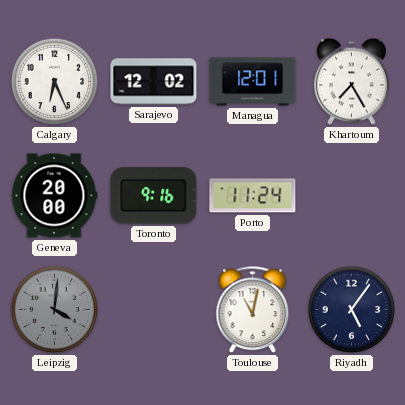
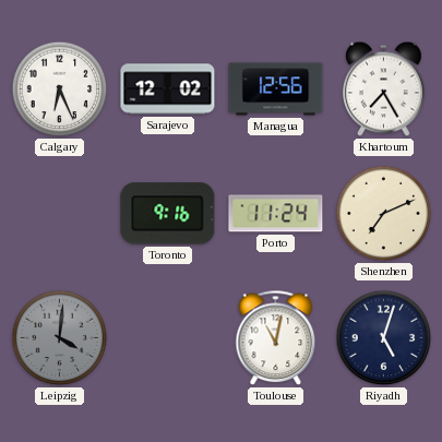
Managua: 12:01 -> 12:56
Geneva: 20:00 -> none
Shenzhen: none -> 7:11
Riyadh: 5:06 -> 5:03
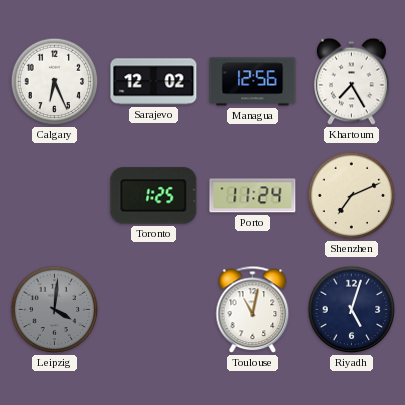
Toronto: 9:16 -> 1:25
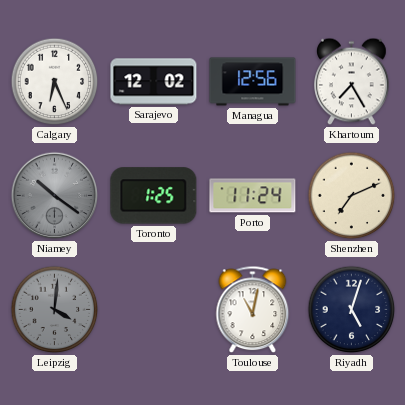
Niamey: none -> 10:21
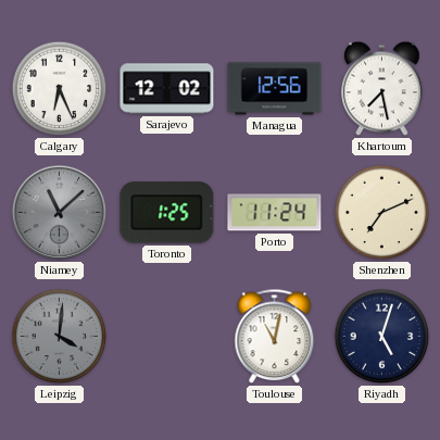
Khartoum: 7:25 -> 7:28
Niamey: 10:21 -> 11:08
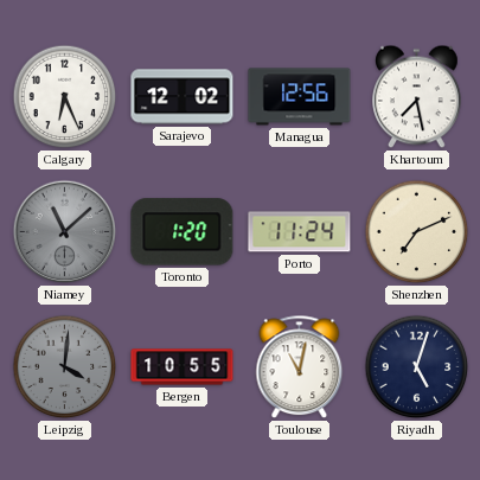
Toronto: 1:25 -> 1:20
Bergen: none -> 10:55
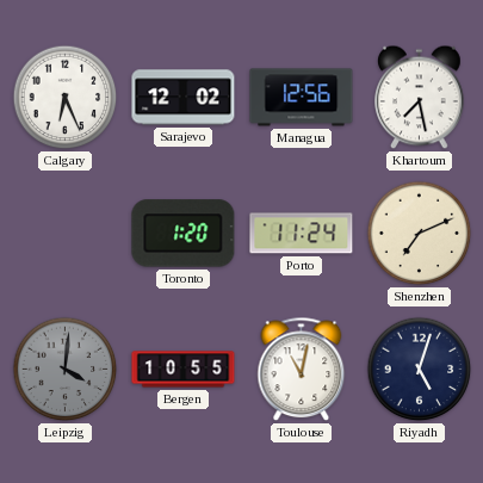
Niamey: 11:08 -> none
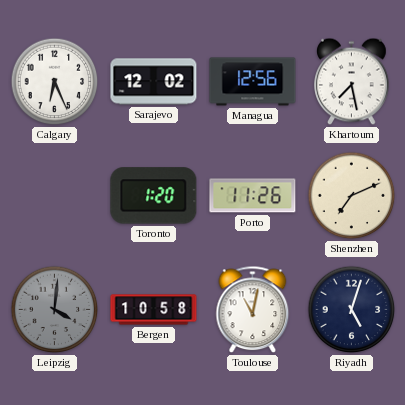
Porto: 11:24 -> 11:26
Bergen: 10:55 -> 10:58
